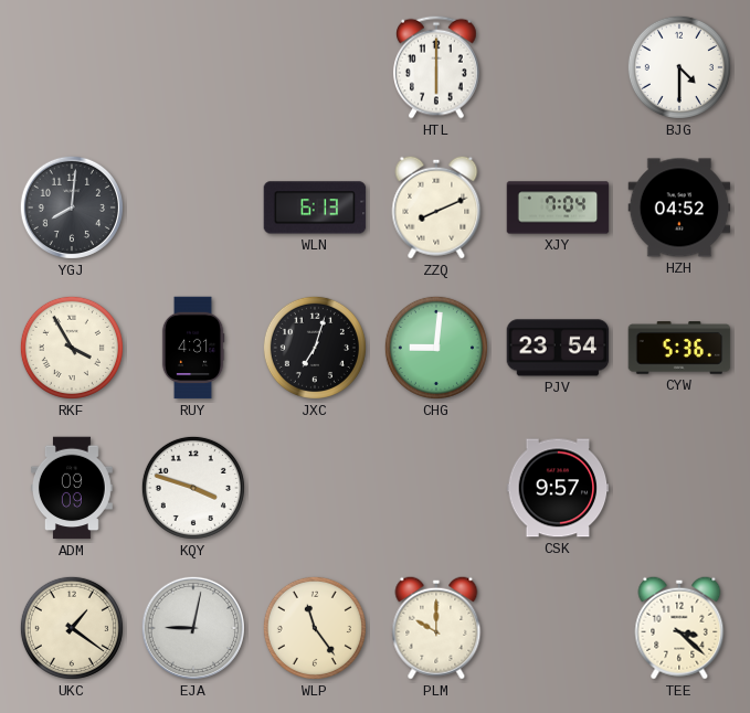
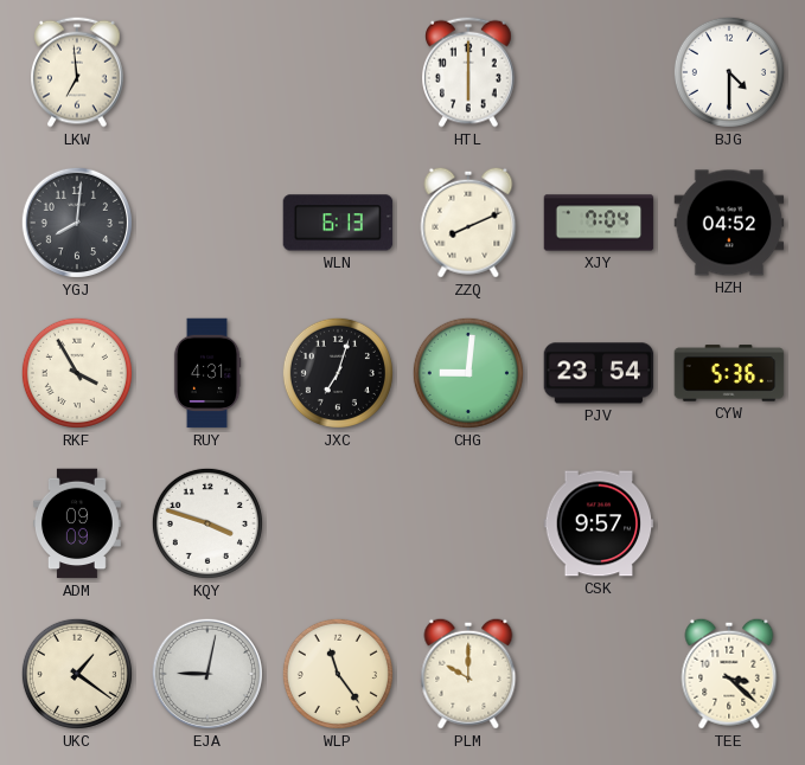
LKW: none -> 6:59
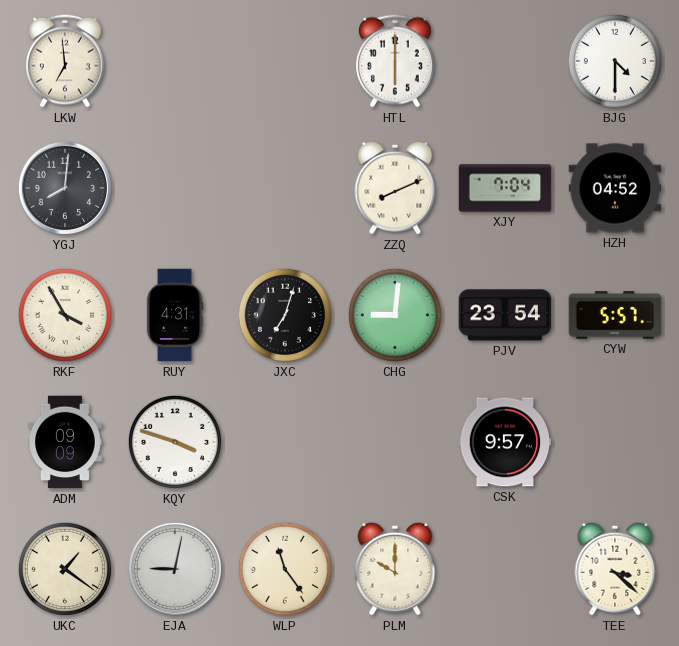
WLN: 6:13 -> none
CYW: 5:36 -> 5:57
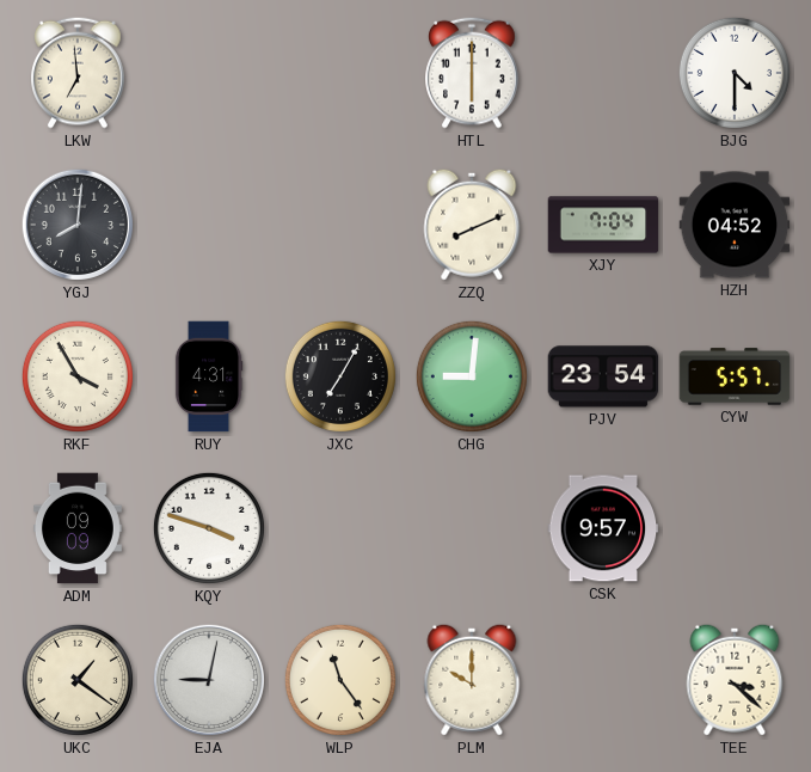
JXC: 7:03 -> 7:05
